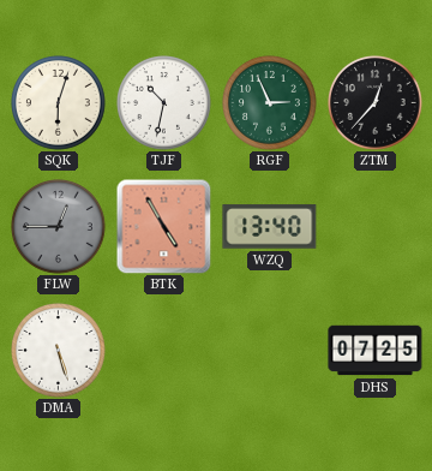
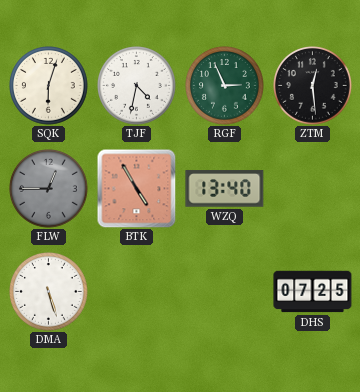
TJF: 10:32 -> 4:32
ZTM: 12:37 -> 12:29
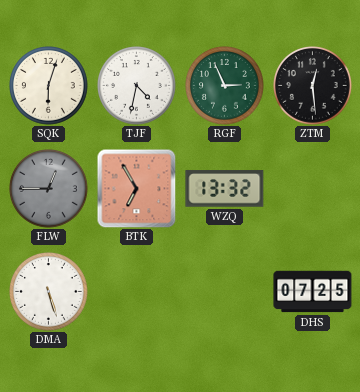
BTK: 4:55 -> 6:55
WZQ: 13:40 -> 13:32
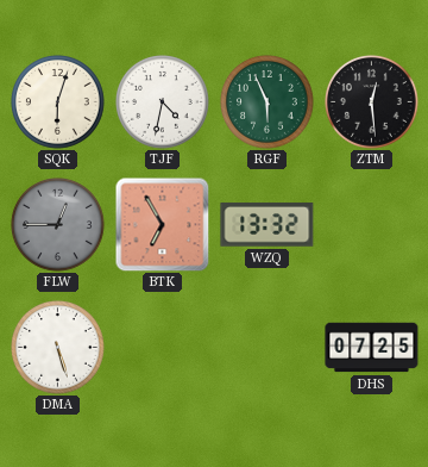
RGF: 2:56 -> 5:56
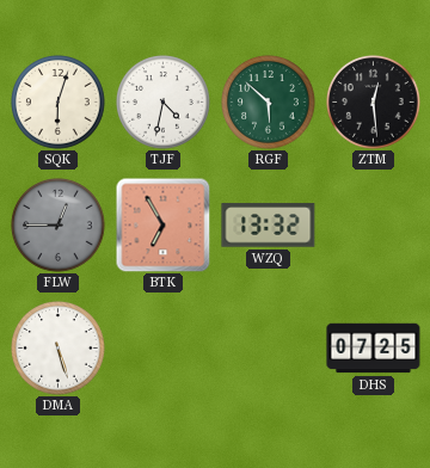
RGF: 5:56 -> 5:52
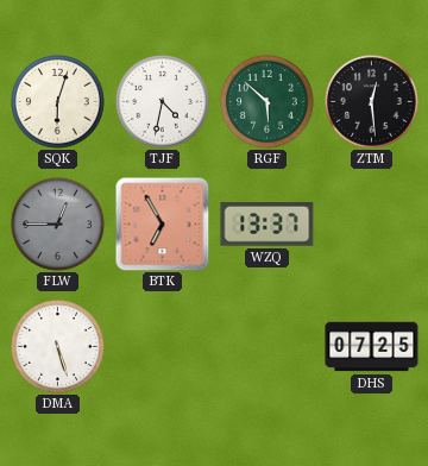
WZQ: 13:32 -> 13:37
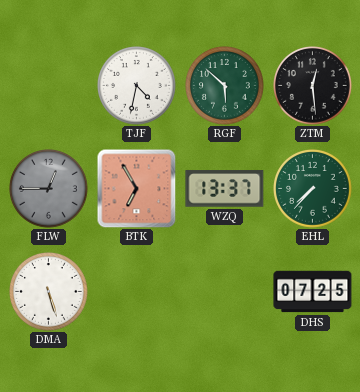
SQK: 6:03 -> none
EHL: none -> 7:37
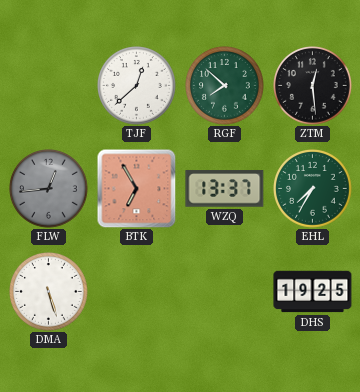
TJF: 4:32 -> 12:38
RGF: 5:52 -> 7:52
FLW: 12:45 -> 12:44
EHL: 7:37 -> 7:35
DHS: 07:25 -> 19:25
